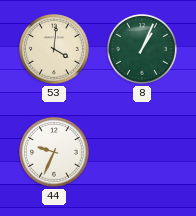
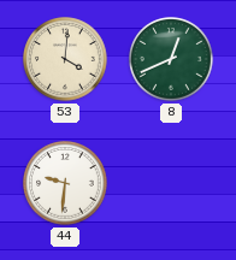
8: 1:04 -> 12:41
44: 9:34 -> 9:31
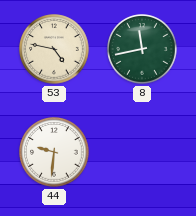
53: 4:01 -> 4:47
8: 12:41 -> 11:43
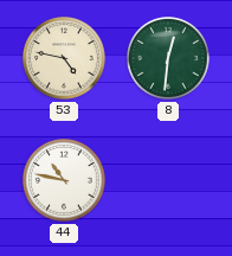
8: 11:43 -> 12:31
44: 9:31 -> 10:47
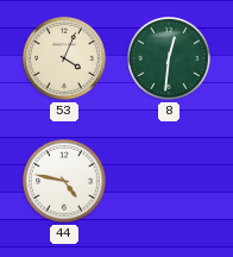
53: 4:47 -> 4:04
44: 10:47 -> 4:47
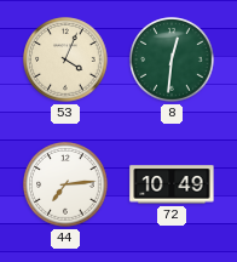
44: 4:47 -> 7:14
72: none -> 10:49
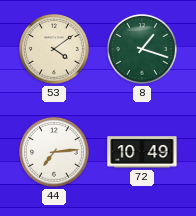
53: 4:04 -> 4:09
8: 12:31 -> 1:18
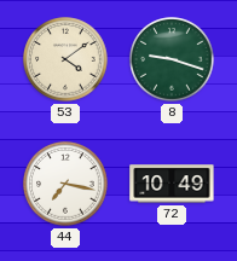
8: 1:18 -> 9:18
44: 7:14 -> 7:17
